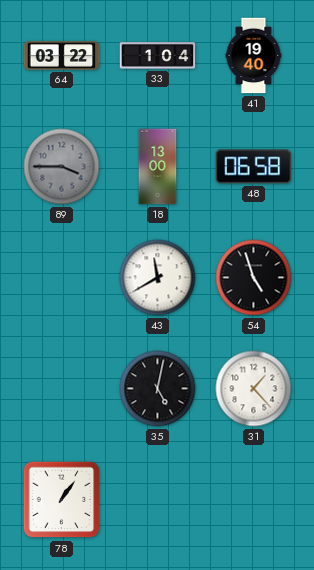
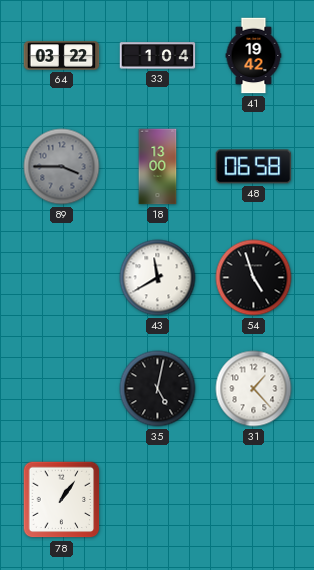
41: 19:40 -> 19:42
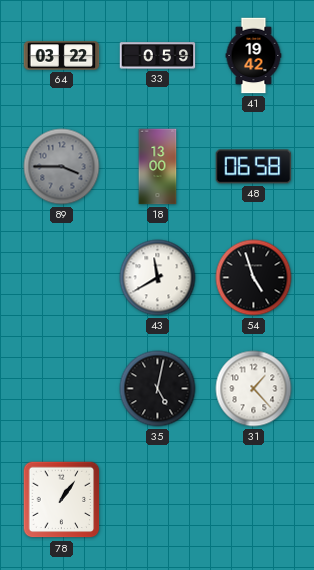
33: 1:04 -> 0:59
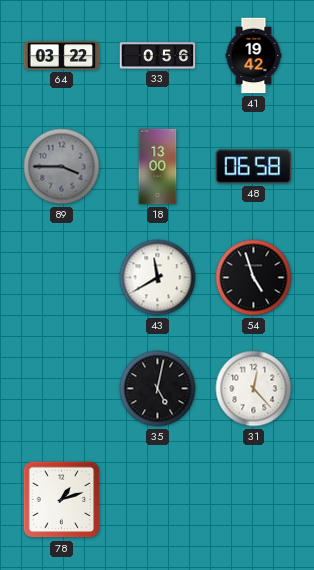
33: 0:59 -> 0:56
31: 1:23 -> 12:23
78: 1:06 -> 1:12
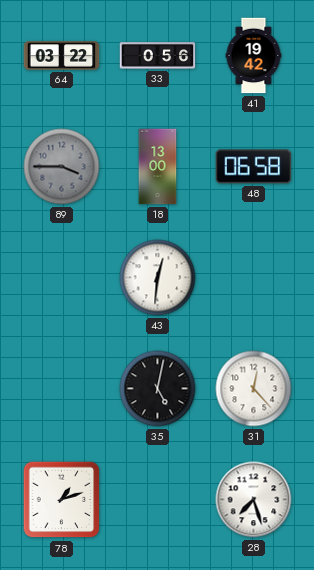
43: 11:40 -> 12:31
54: 4:57 -> none
28: none -> 7:27
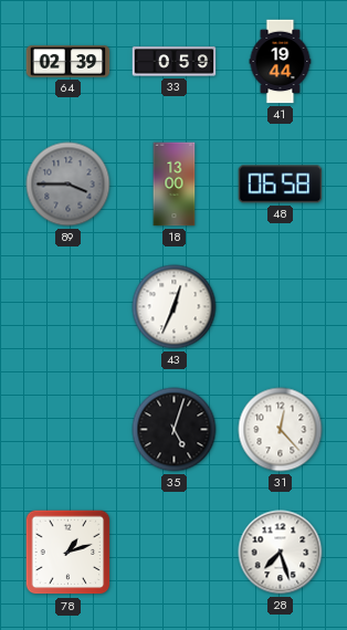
64: 03:22 -> 02:39
33: 0:56 -> 0:59
41: 19:42 -> 19:44
43: 12:31 -> 12:34
35: 5:02 -> 5:03
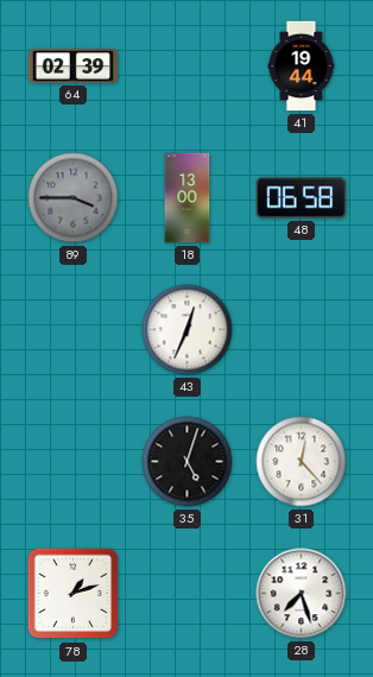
33: 0:59 -> none
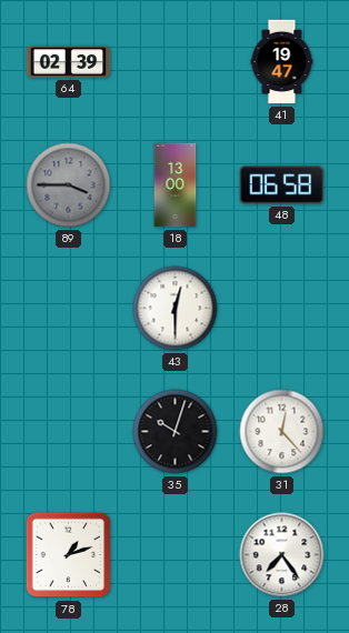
41: 19:44 -> 19:47
43: 12:34 -> 12:30
35: 5:03 -> 10:03
28: 7:27 -> 7:24
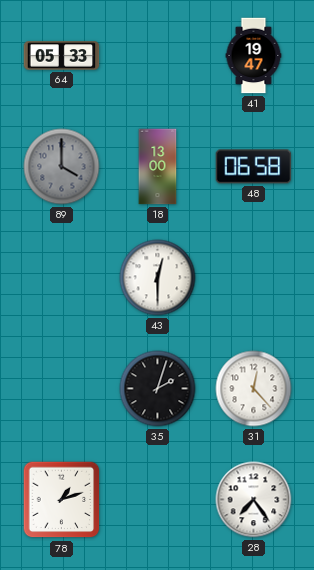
64: 02:39 -> 05:33
89: 3:45 -> 4:00
35: 10:03 -> 2:03
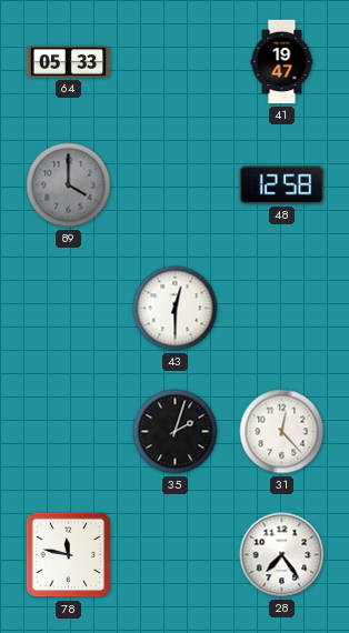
18: 13:00 -> none
48: 06:58 -> 12:58
78: 1:12 -> 11:47
